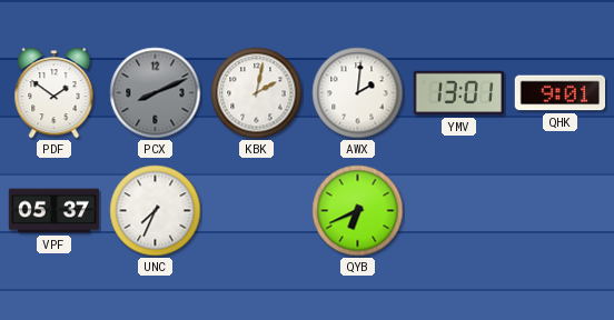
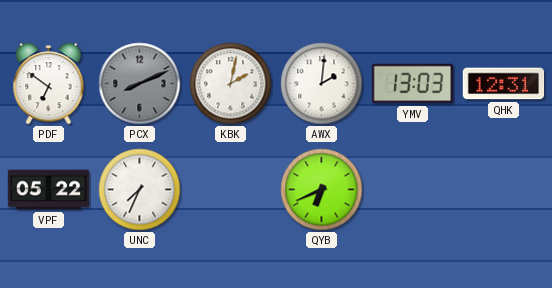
PDF: 1:51 -> 6:51
YMV: 13:01 -> 13:03
QHK: 9:01 -> 12:31
VPF: 05:37 -> 05:22
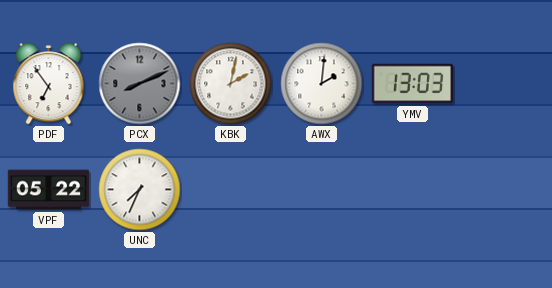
PDF: 6:51 -> 6:54
QHK: 12:31 -> none
QYB: 6:41 -> none
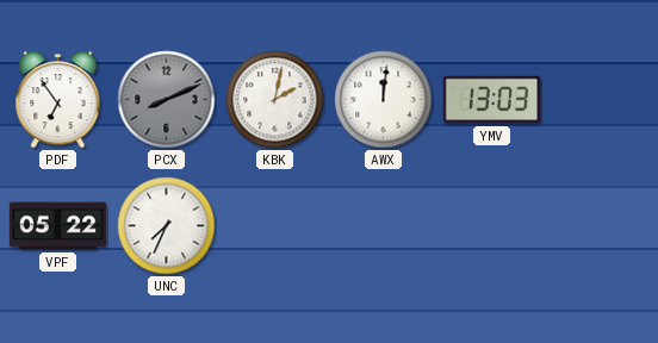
AWX: 2:01 -> 12:01
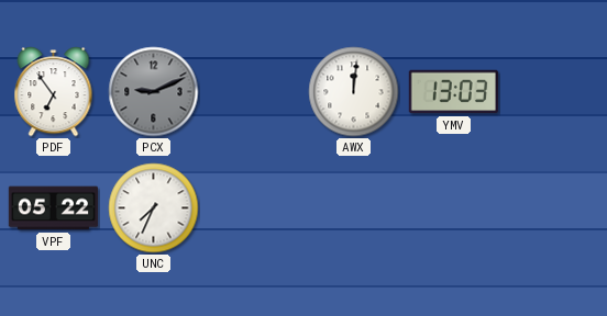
PCX: 8:11 -> 9:11
KBK: 2:02 -> none
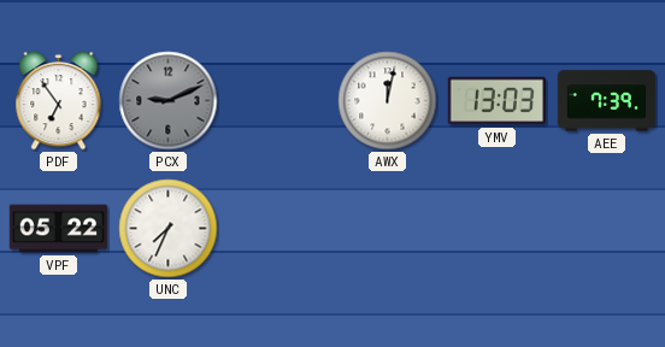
AWX: 12:01 -> 12:02
AEE: none -> 7:39
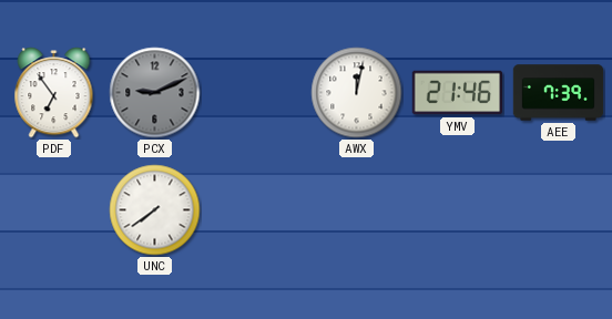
YMV: 13:03 -> 21:46
VPF: 05:22 -> none
UNC: 7:34 -> 7:39
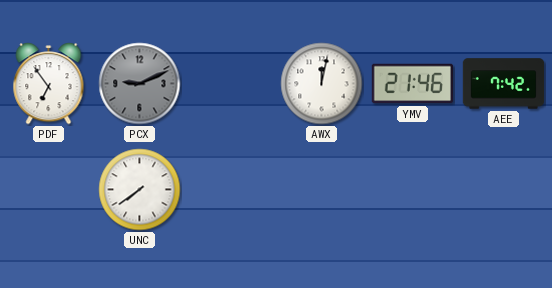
AEE: 7:39 -> 7:42
